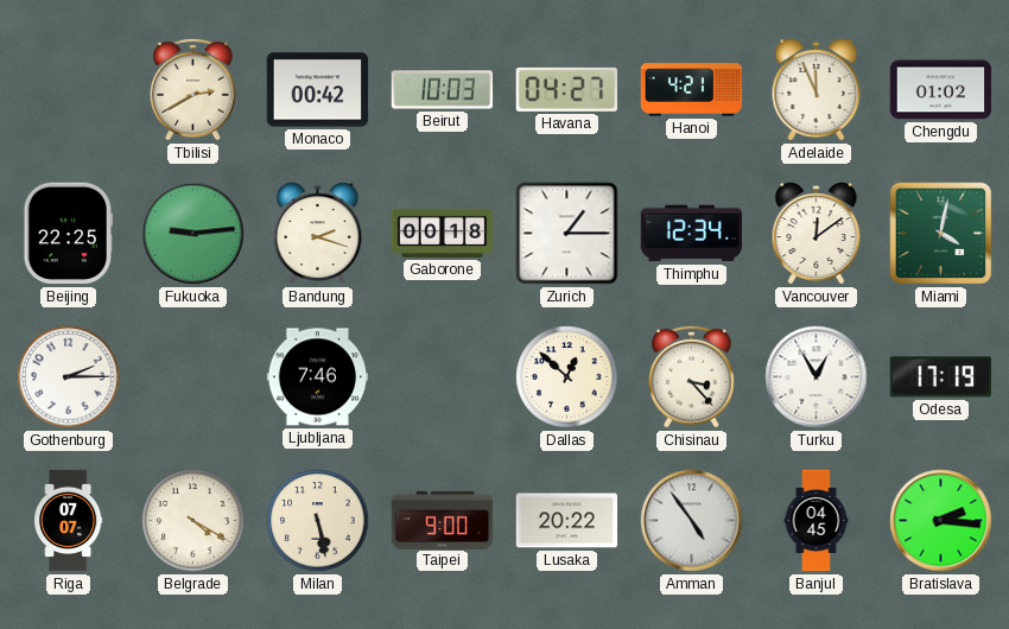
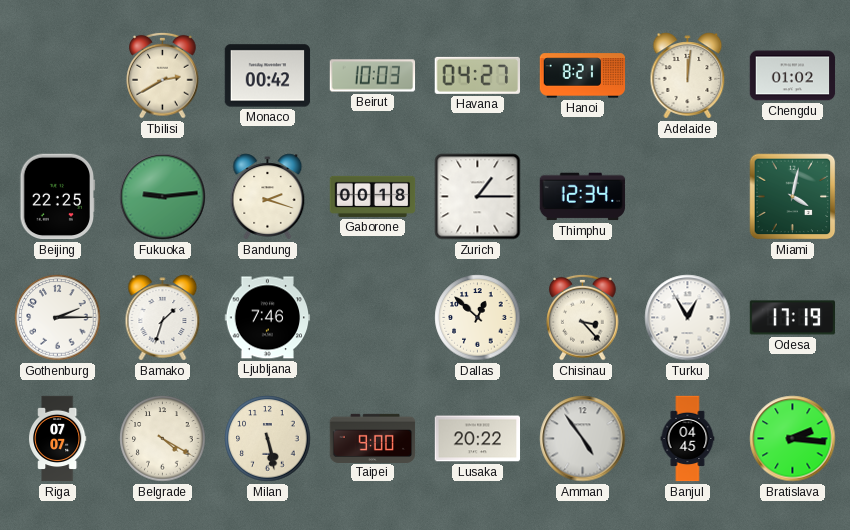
Hanoi: 4:21 -> 8:21
Adelaide: 11:56 -> 12:01
Vancouver: 12:09 -> none
Bamako: none -> 1:33
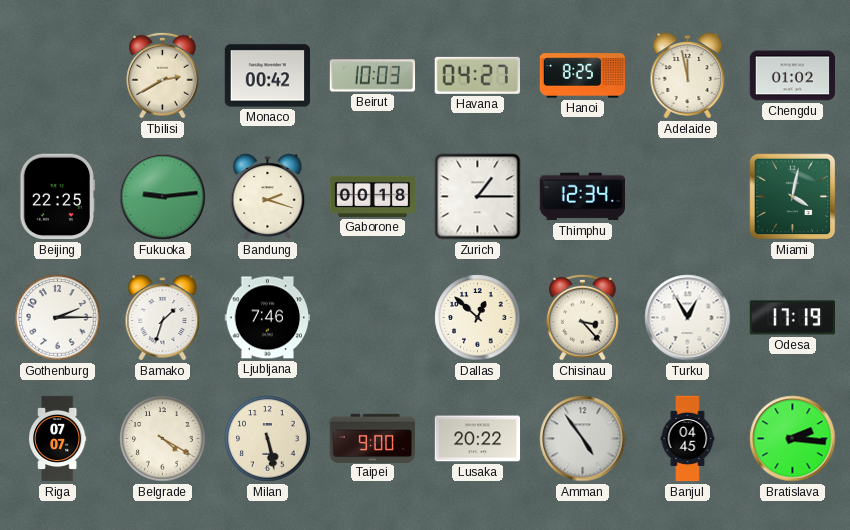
Hanoi: 8:21 -> 8:25
Adelaide: 12:01 -> 11:58
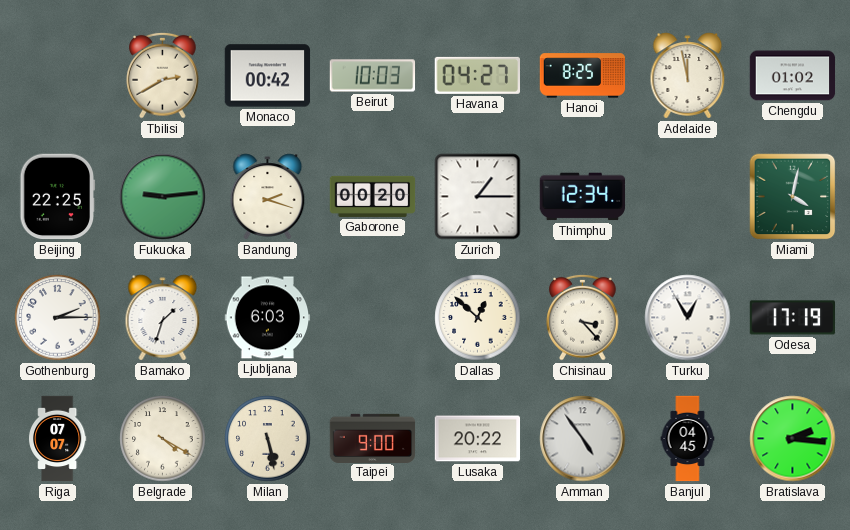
Gaborone: 00:18 -> 00:20
Ljubljana: 7:46 -> 6:03
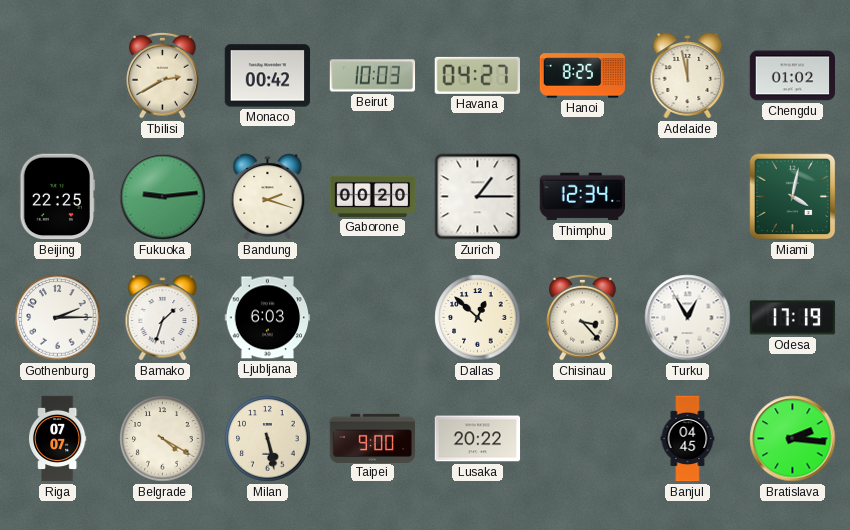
Amman: 4:54 -> none
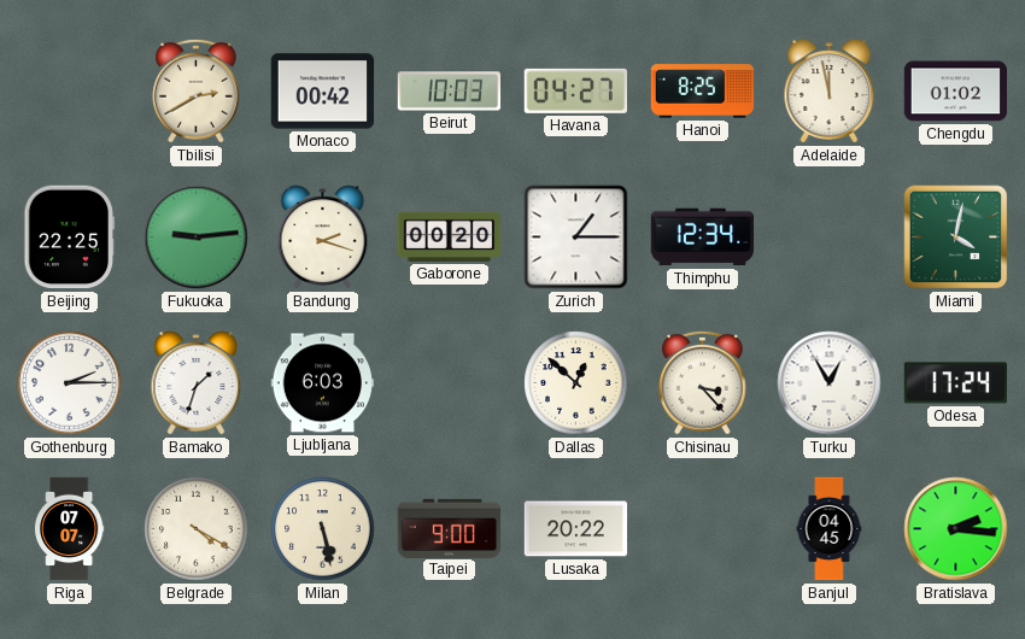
Odesa: 17:19 -> 17:24
